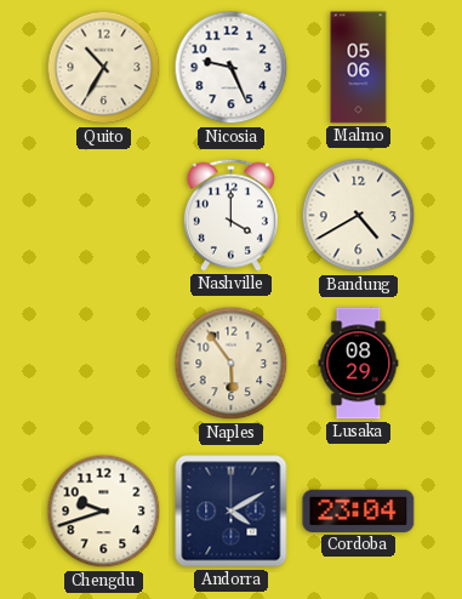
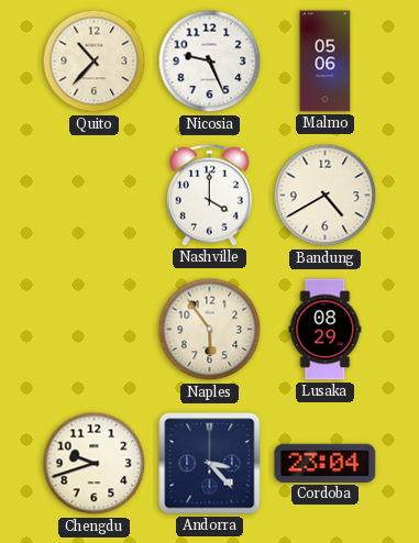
Quito: 10:35 -> 10:37
Andorra: 4:10 -> 3:23
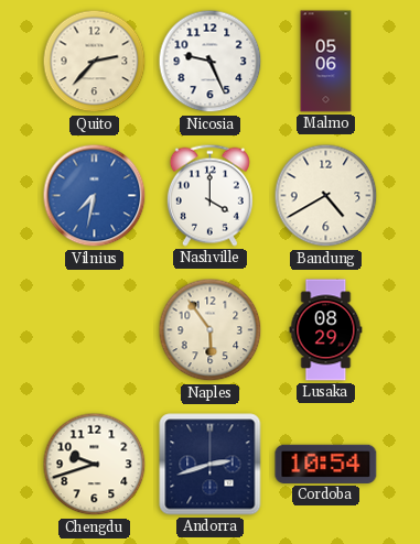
Quito: 10:37 -> 2:37
Vilnius: none -> 7:32
Andorra: 3:23 -> 2:42
Cordoba: 23:04 -> 10:54
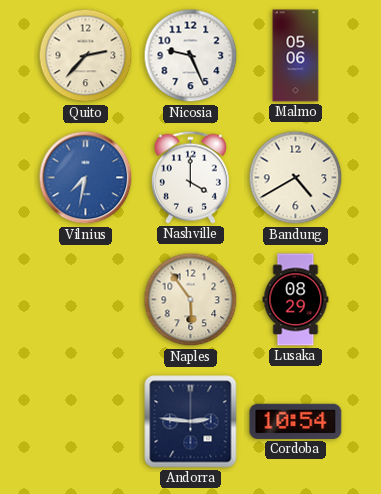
Chengdu: 9:42 -> none
Andorra: 2:42 -> 2:46
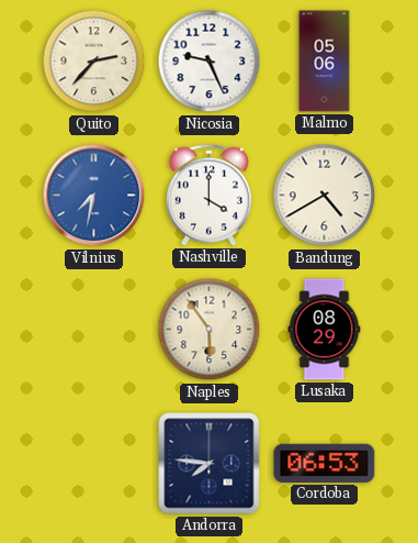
Andorra: 2:46 -> 7:46
Cordoba: 10:54 -> 06:53
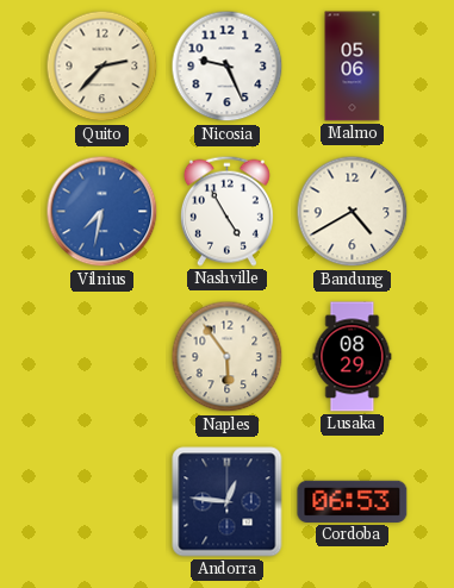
Nashville: 4:00 -> 4:55
Andorra: 7:46 -> 12:46
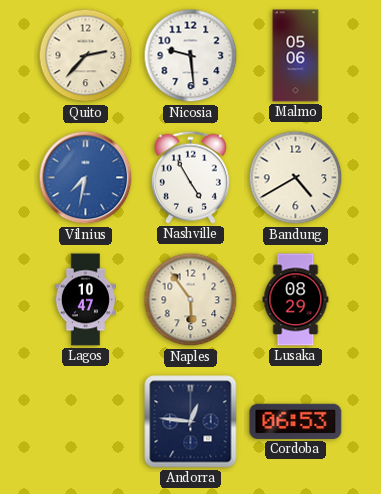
Nicosia: 9:26 -> 9:29
Lagos: none -> 10:47
